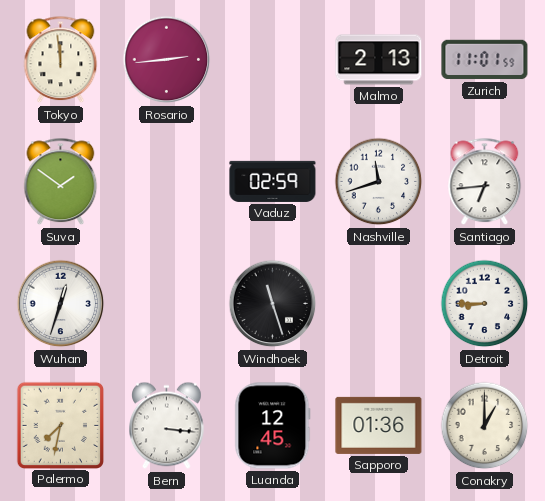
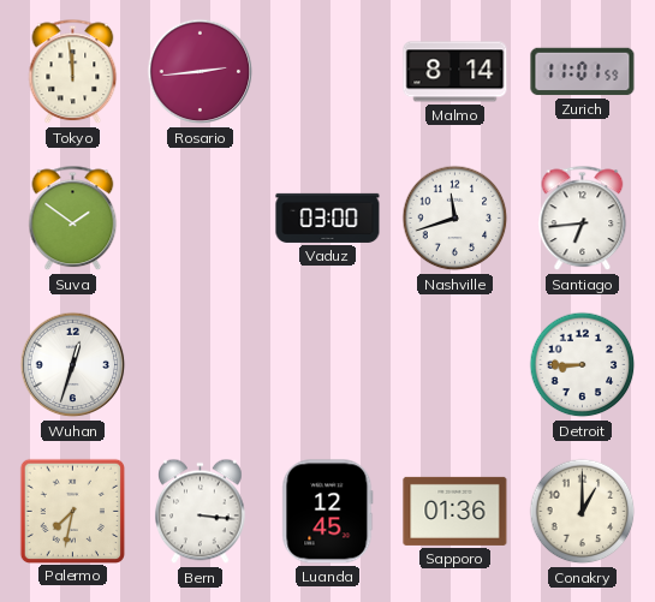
Malmo: 2:13 -> 8:14
Vaduz: 02:59 -> 03:00
Windhoek: 11:27 -> none
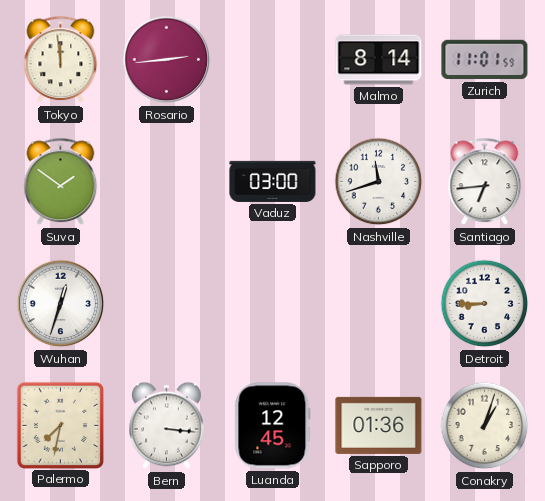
Conakry: 1:00 -> 1:03
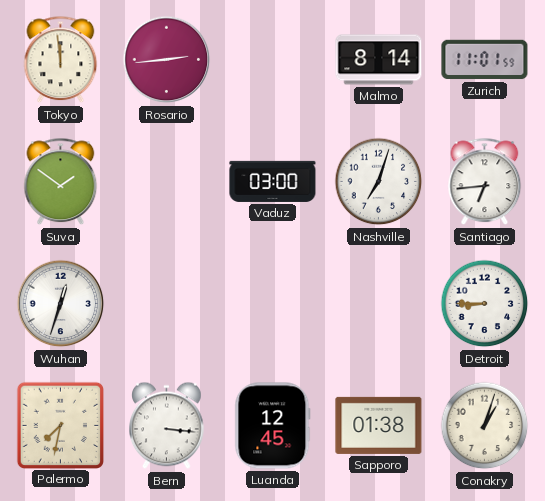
Nashville: 11:42 -> 7:03
Sapporo: 01:36 -> 01:38
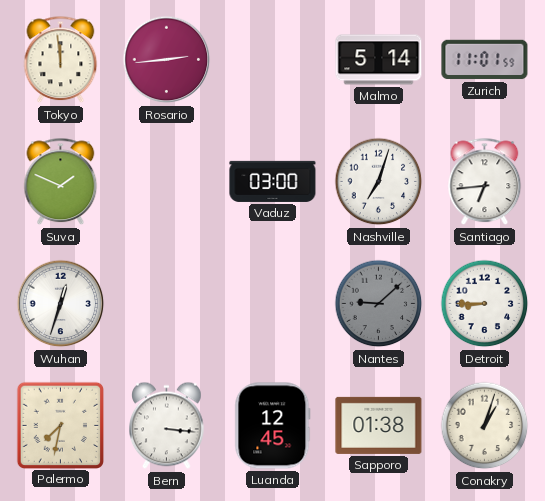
Malmo: 8:14 -> 5:14
Suva: 1:51 -> 1:49
Nantes: none -> 9:08
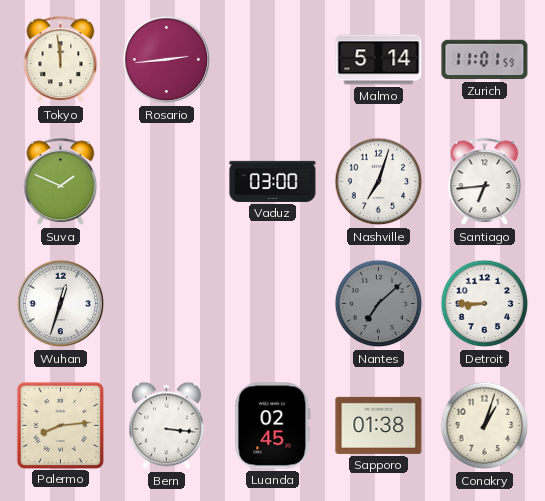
Nantes: 9:08 -> 7:08
Palermo: 7:32 -> 8:14
Luanda: 12:45 -> 02:45
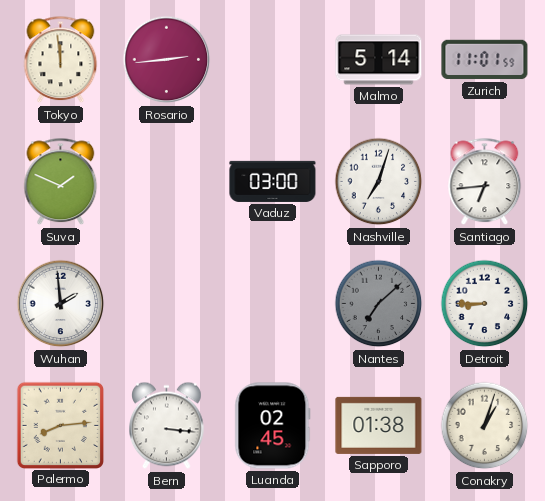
Wuhan: 12:33 -> 1:59
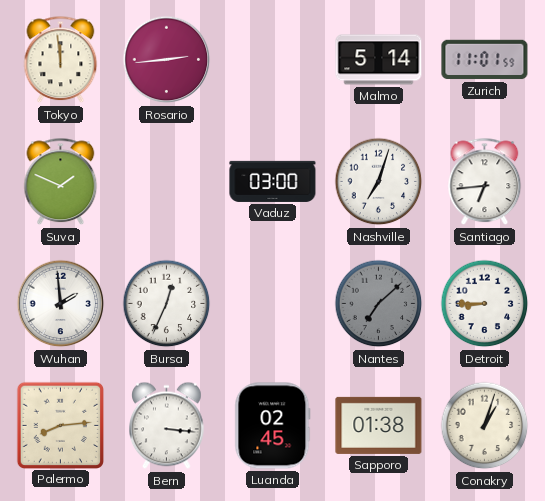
Bursa: none -> 12:34
